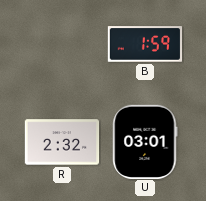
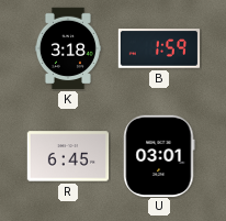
K: none -> 3:18
R: 2:32 -> 6:45
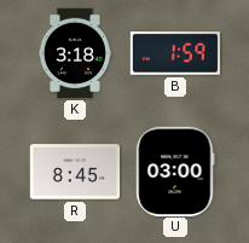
R: 6:45 -> 8:45
U: 03:01 -> 03:00
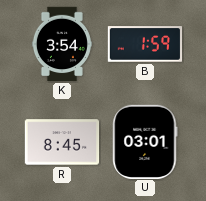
K: 3:18 -> 3:54
U: 03:00 -> 03:01
